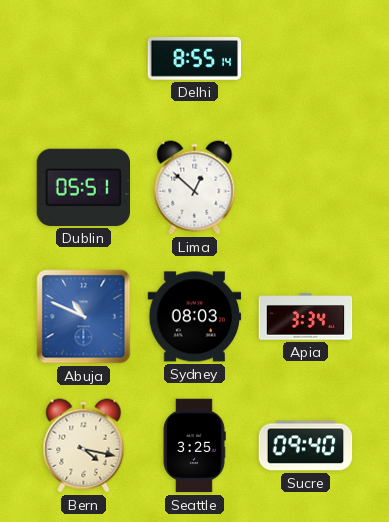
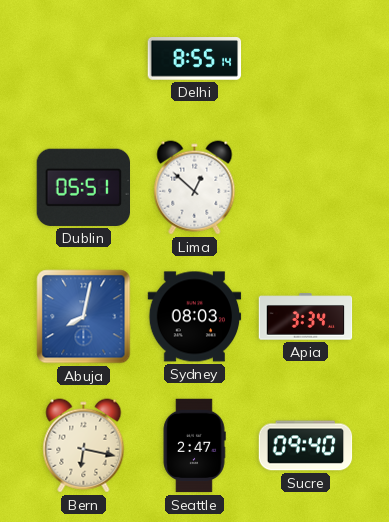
Abuja: 10:49 -> 8:02
Bern: 4:17 -> 6:17
Seattle: 3:25 -> 2:47
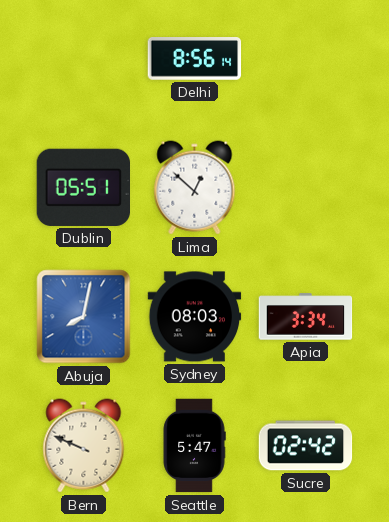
Delhi: 8:55 -> 8:56
Bern: 6:17 -> 9:49
Seattle: 2:47 -> 5:47
Sucre: 09:40 -> 02:42
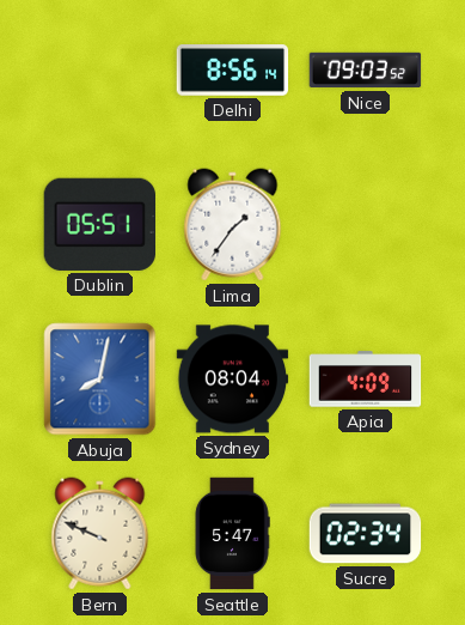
Nice: none -> 09:03
Lima: 12:52 -> 1:36
Sydney: 08:03 -> 08:04
Apia: 3:34 -> 4:09
Sucre: 02:42 -> 02:34
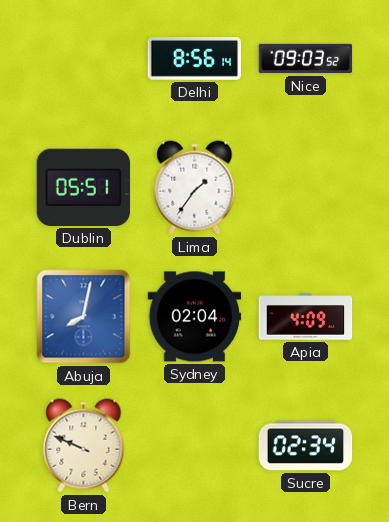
Sydney: 08:04 -> 02:04
Seattle: 5:47 -> none
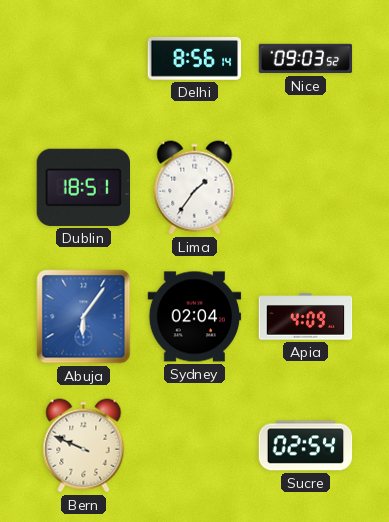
Dublin: 05:51 -> 18:51
Abuja: 8:02 -> 6:06
Sucre: 02:34 -> 02:54
